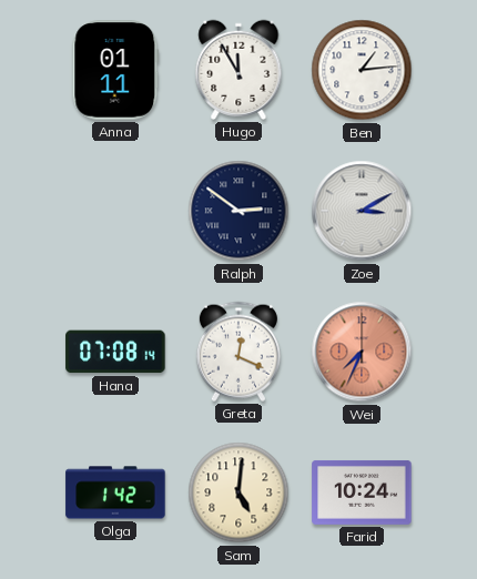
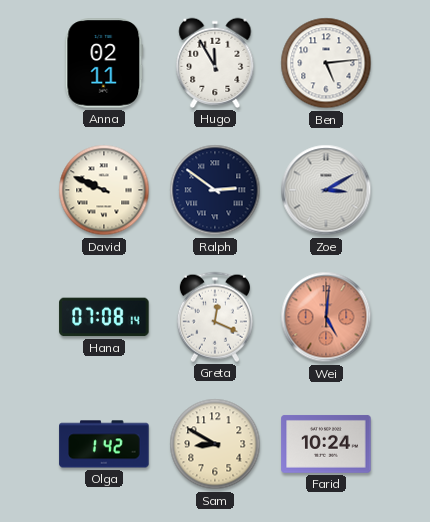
Anna: 01:11 -> 02:11
Ben: 1:14 -> 5:14
David: none -> 9:49
Wei: 7:34 -> 5:01
Sam: 5:01 -> 8:50
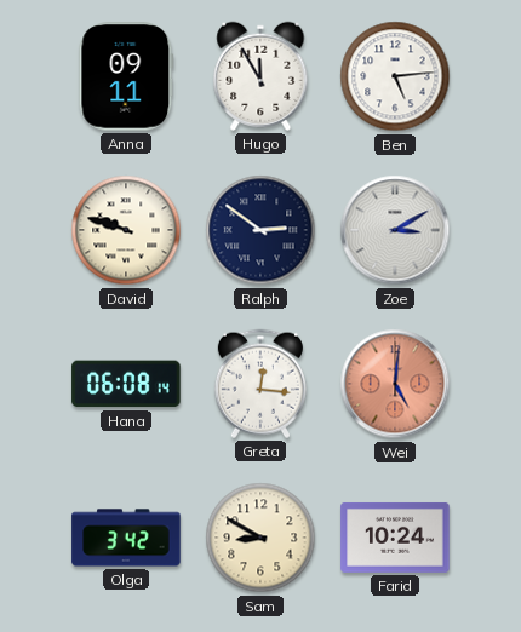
Anna: 02:11 -> 09:11
David: 9:49 -> 9:48
Hana: 07:08 -> 06:08
Greta: 12:19 -> 12:16
Olga: 1:42 -> 3:42
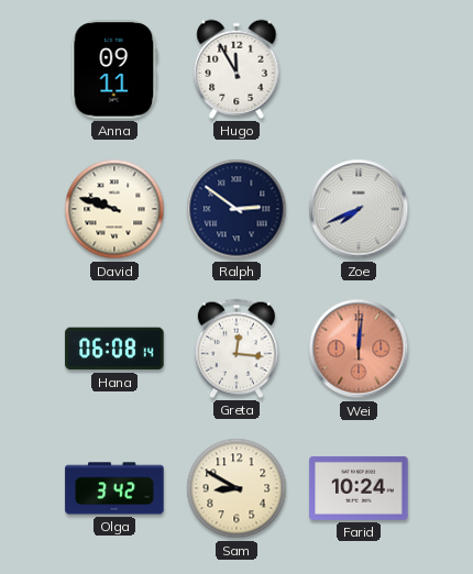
Ben: 5:14 -> none
Zoe: 3:10 -> 7:41
Wei: 5:01 -> 12:01
